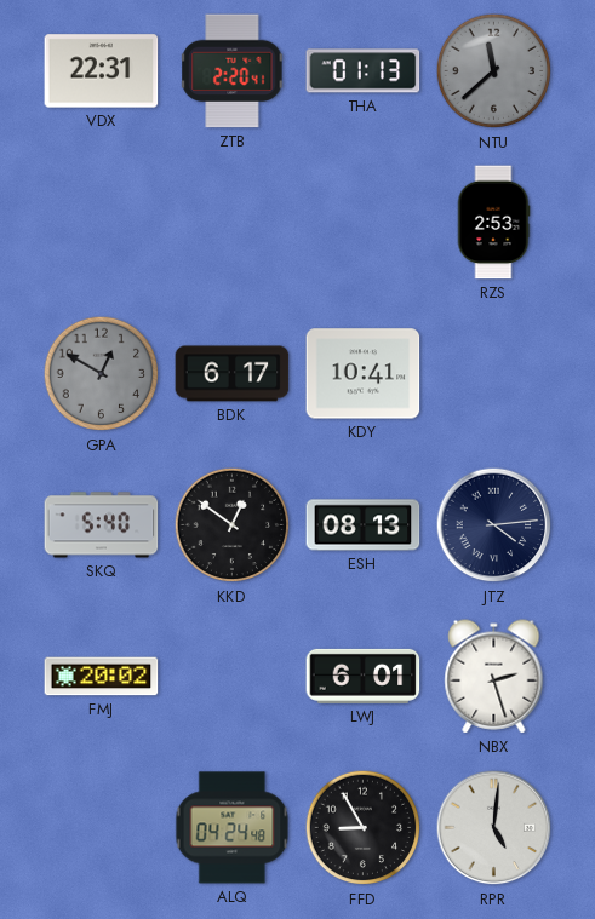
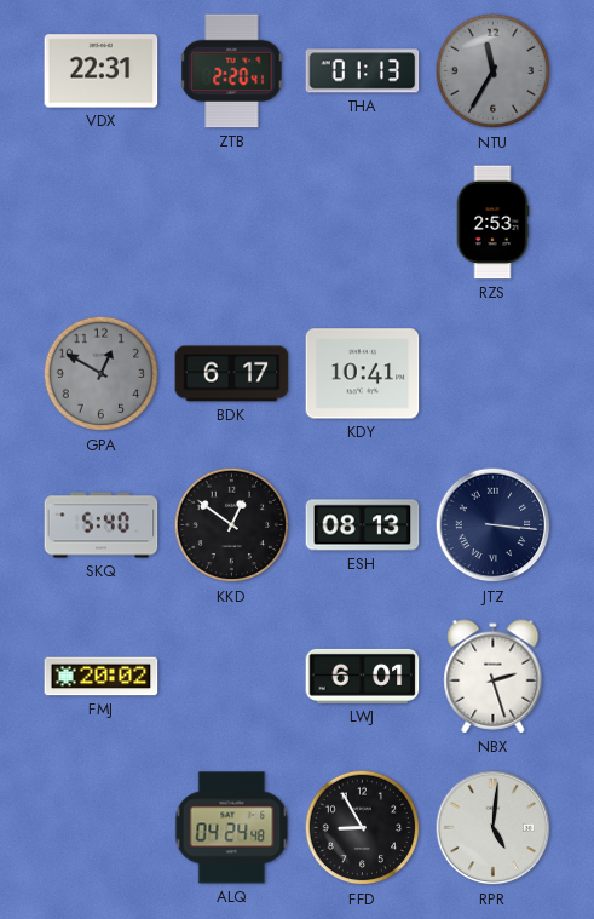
NTU: 11:38 -> 11:35
JTZ: 4:14 -> 3:16
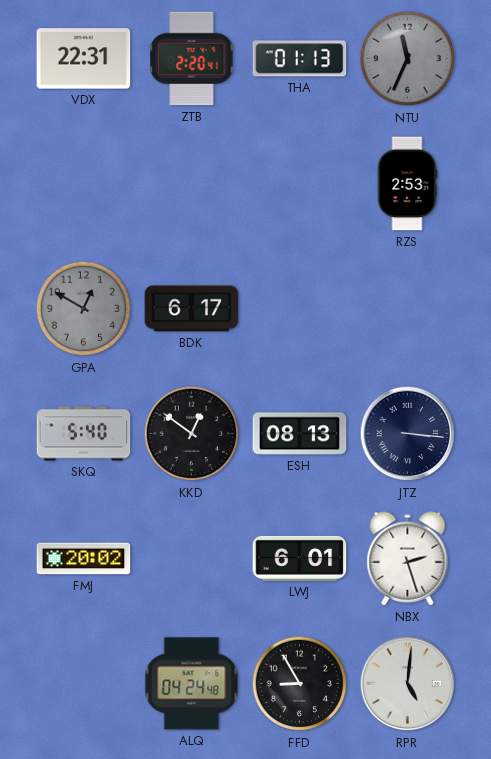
NTU: 11:35 -> 11:34
KDY: 10:41 -> none
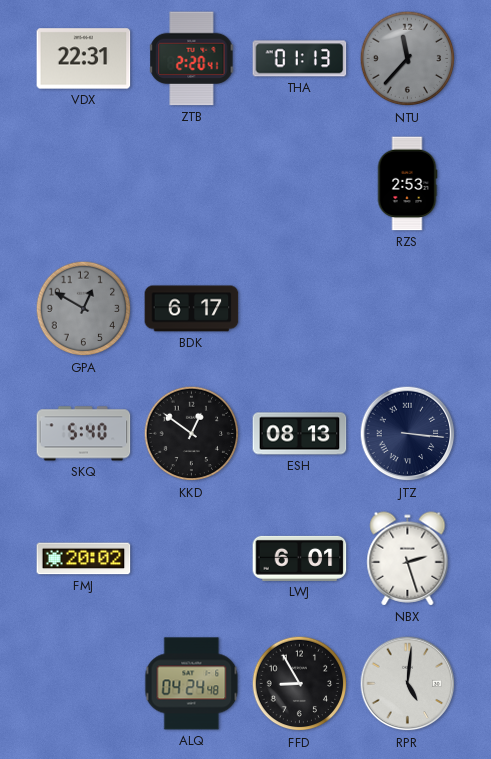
NTU: 11:34 -> 11:37
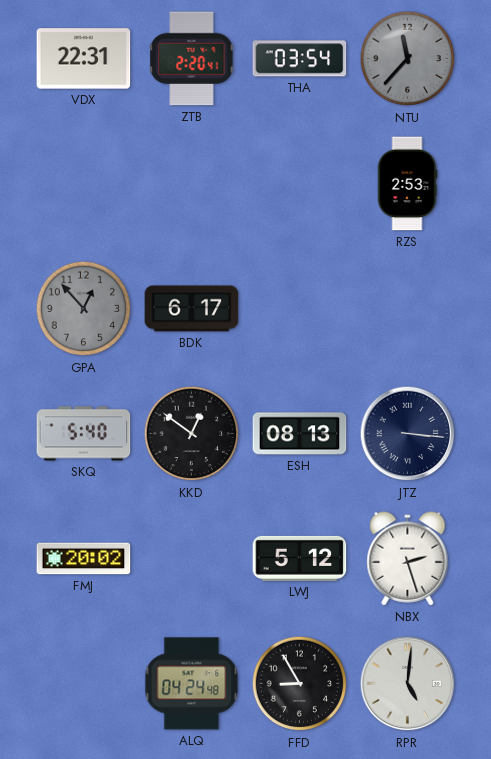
THA: 01:13 -> 03:54
GPA: 12:50 -> 12:53
LWJ: 6:01 -> 5:12
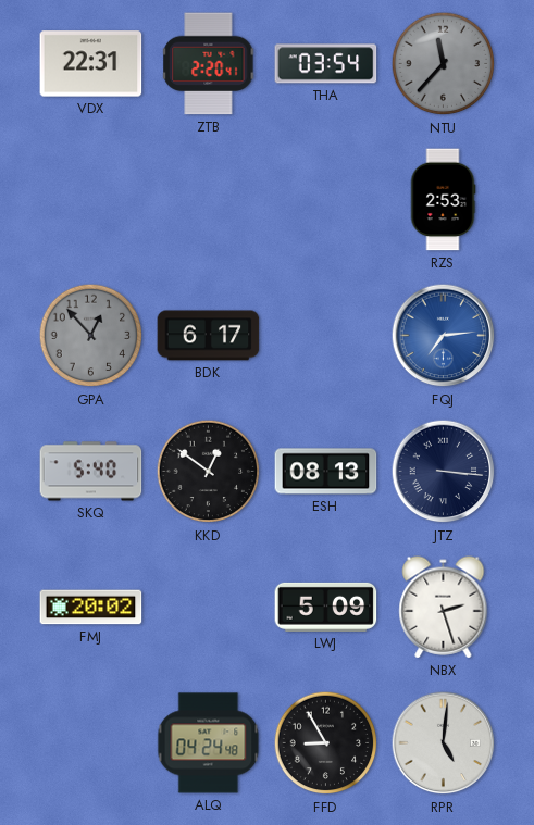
FQJ: none -> 7:14
LWJ: 5:12 -> 5:09
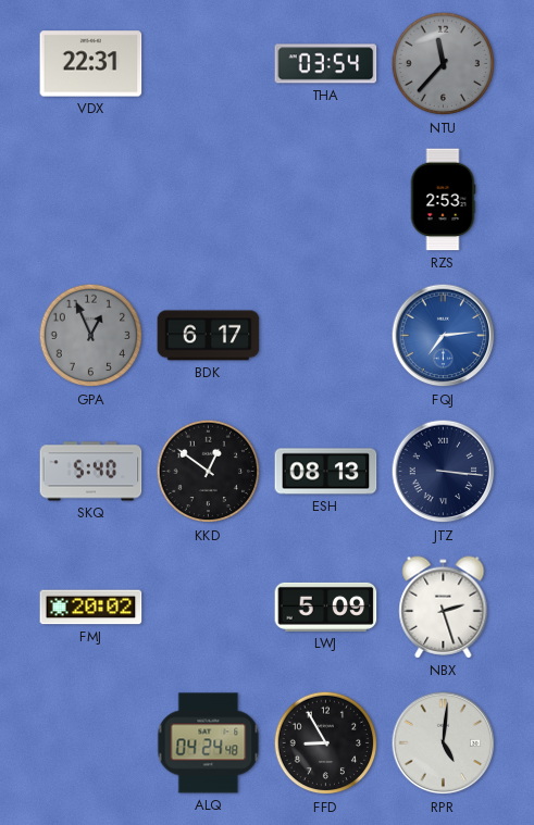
ZTB: 2:20 -> none
GPA: 12:53 -> 12:56
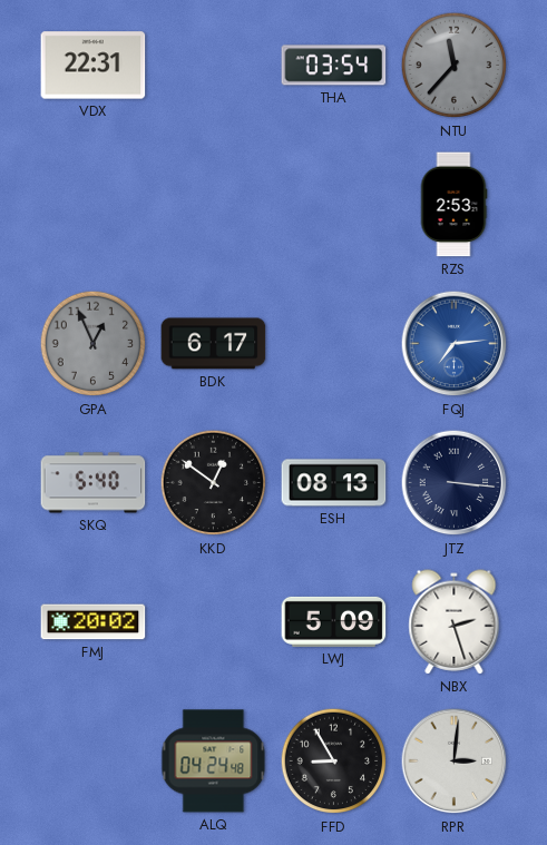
RPR: 5:01 -> 3:01
